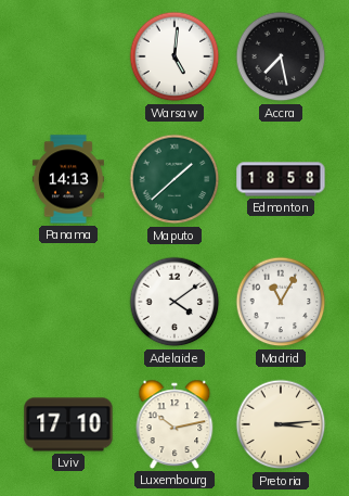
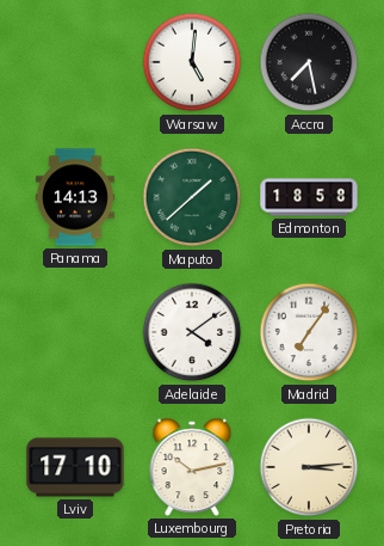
Madrid: 11:05 -> 7:06
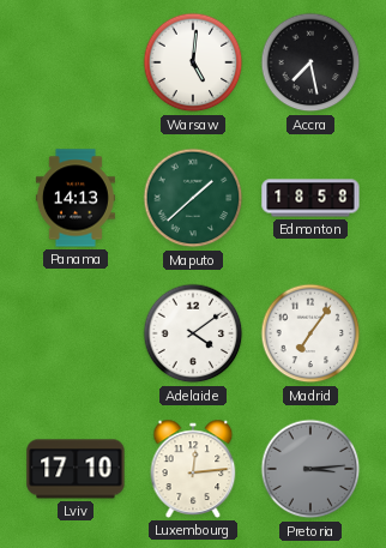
Luxembourg: 10:13 -> 12:14
Pretoria dial: cream -> grey
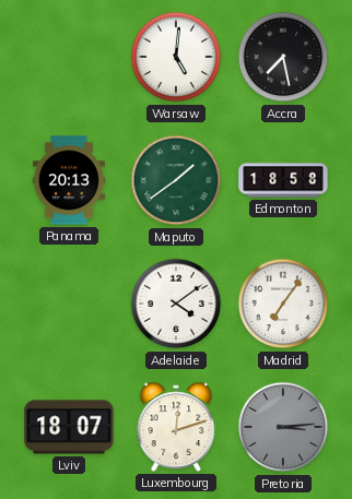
Panama: 14:13 -> 20:13
Maputo: 1:38 -> 1:39
Lviv: 17:10 -> 18:07
Luxembourg: 12:14 -> 12:12
